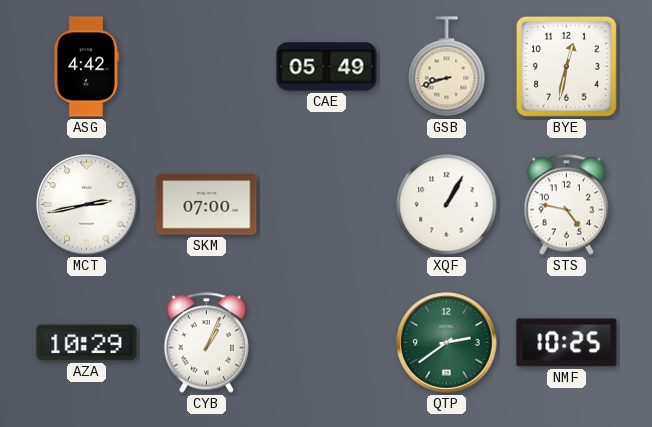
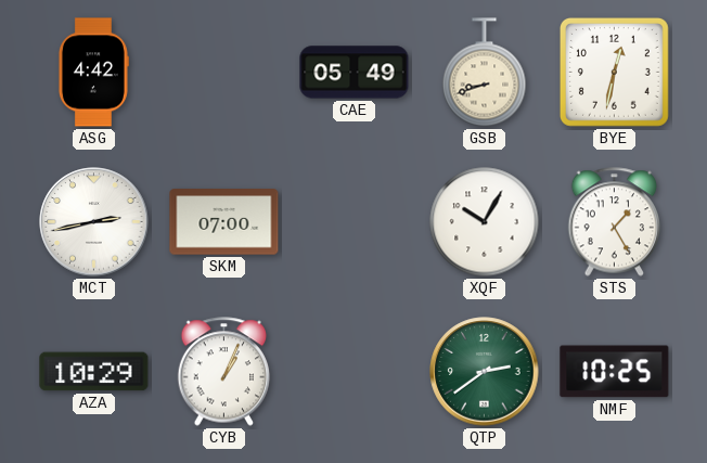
XQF: 1:05 -> 10:05
STS: 4:47 -> 1:25
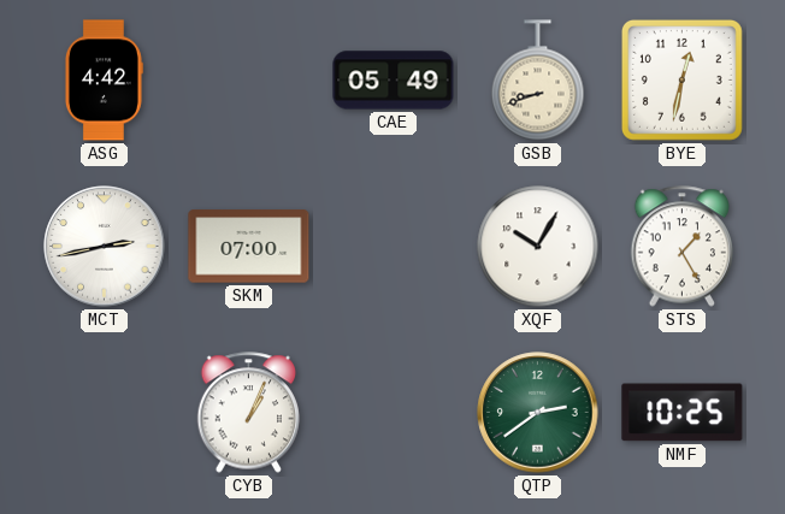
AZA: 10:29 -> none
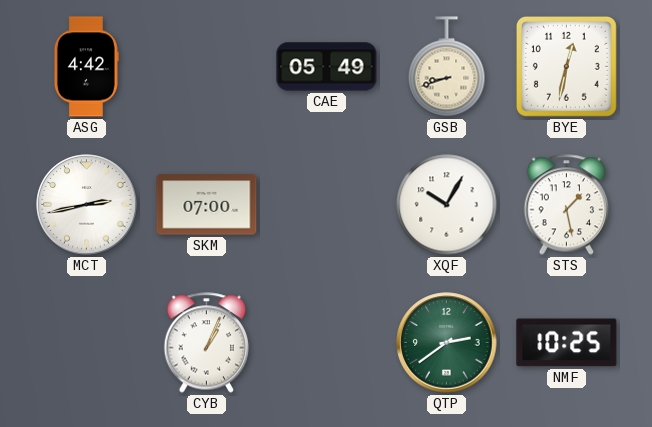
STS: 1:25 -> 1:28
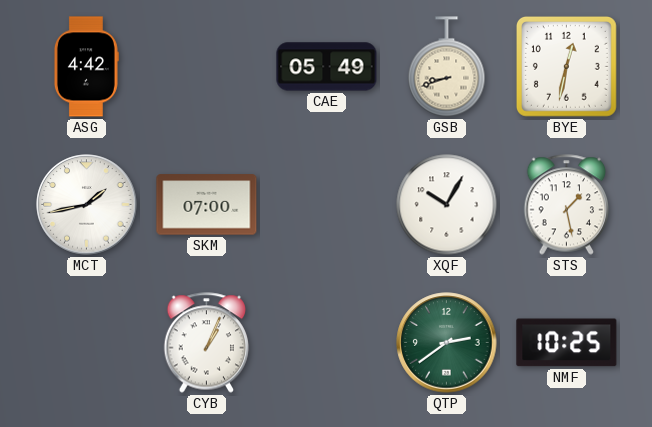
MCT: 2:43 -> 1:43
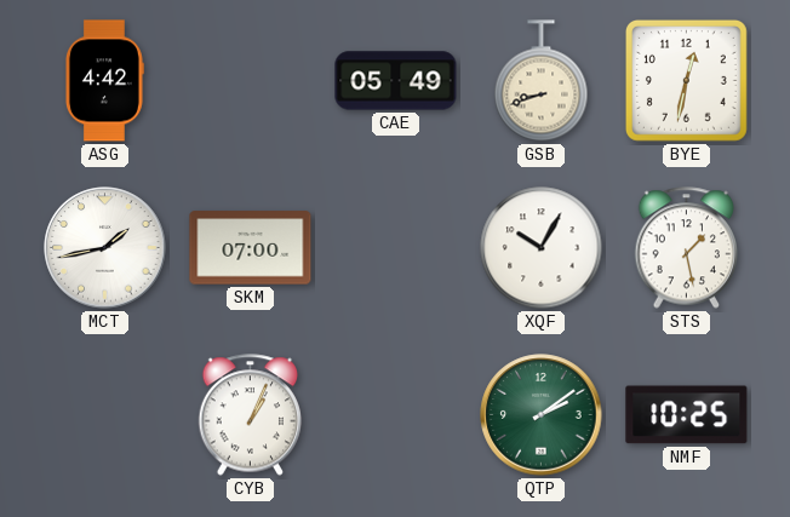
QTP: 2:39 -> 2:09
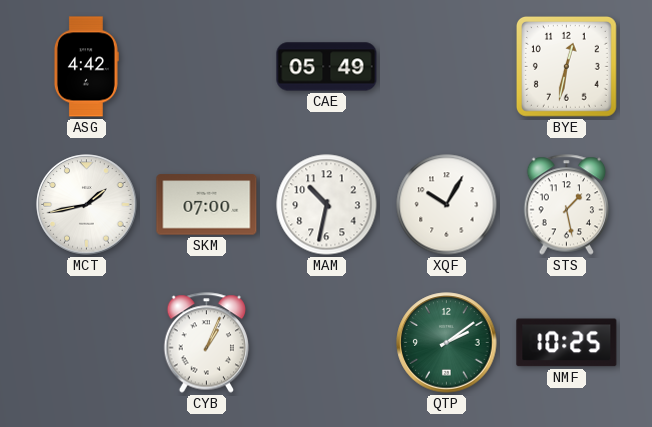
GSB: 8:42 -> none
MAM: none -> 10:32
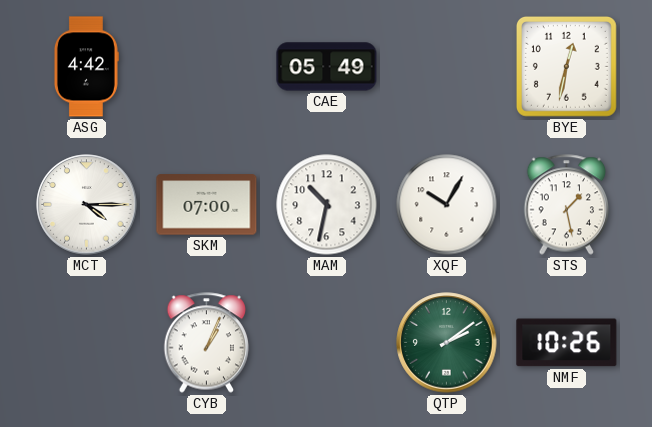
MCT: 1:43 -> 4:15
NMF: 10:25 -> 10:26
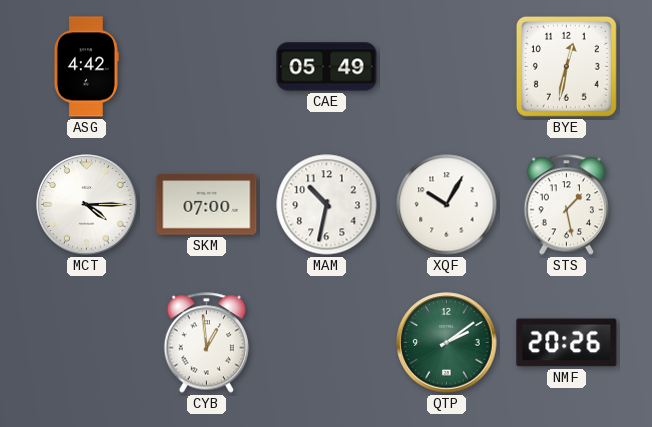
CYB: 1:04 -> 12:59
NMF: 10:26 -> 20:26
